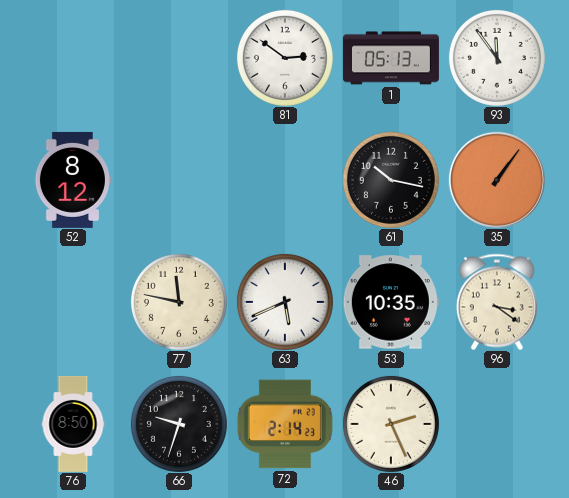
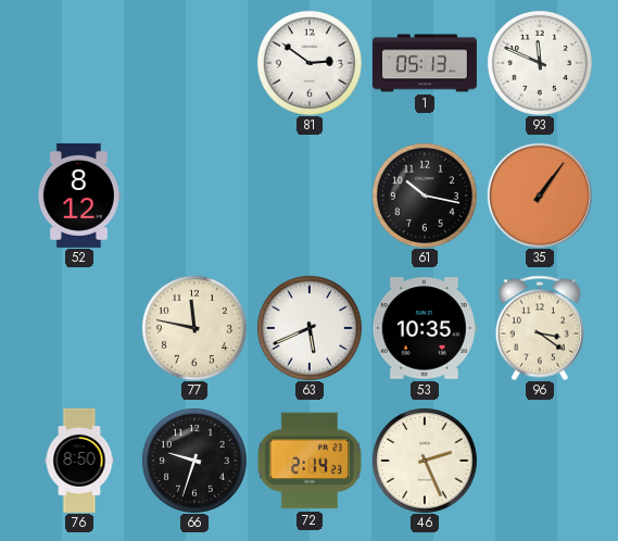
93: 11:54 -> 11:49
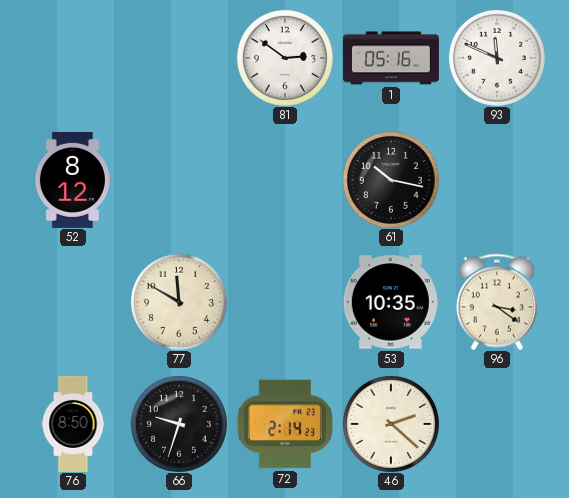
1: 05:13 -> 05:16
35: 1:06 -> none
77: 11:47 -> 11:50
63: 5:41 -> none
46: 2:26 -> 2:22
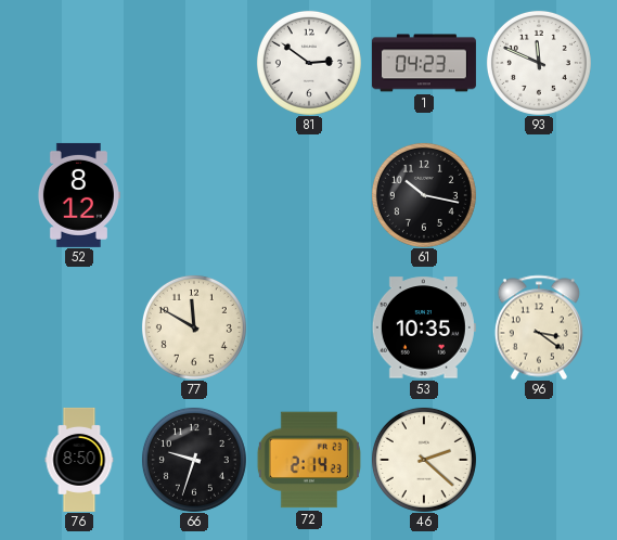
1: 05:16 -> 04:23
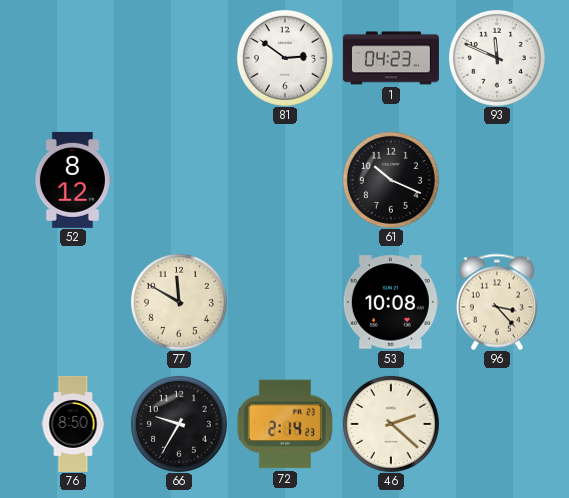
61: 10:17 -> 10:19
53: 10:35 -> 10:08
96: 3:21 -> 3:23
66: 9:33 -> 9:35
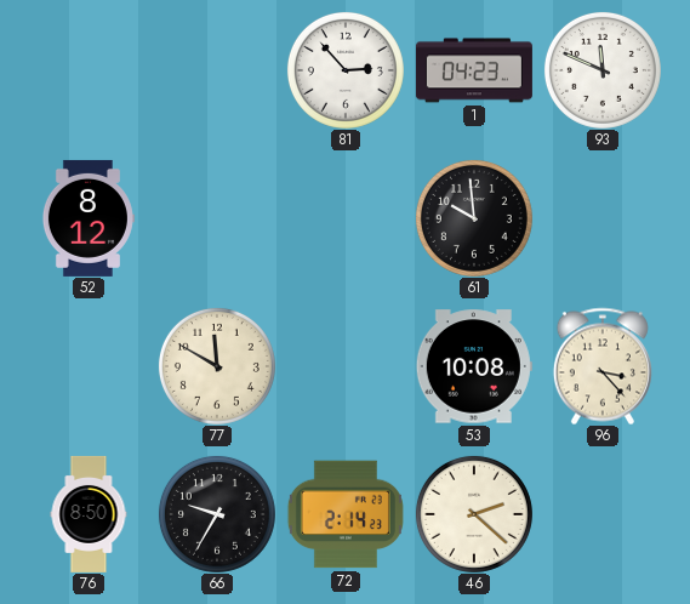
81: 2:51 -> 2:53
61: 10:19 -> 9:59
